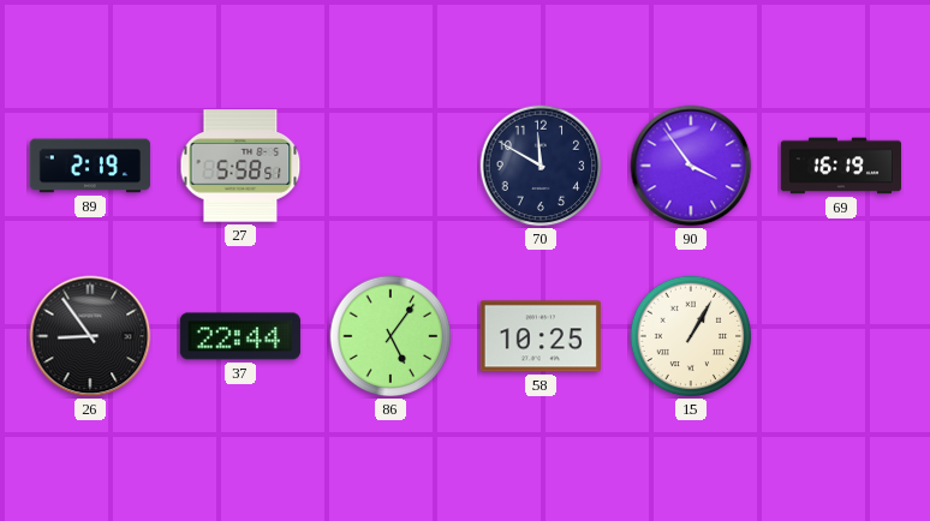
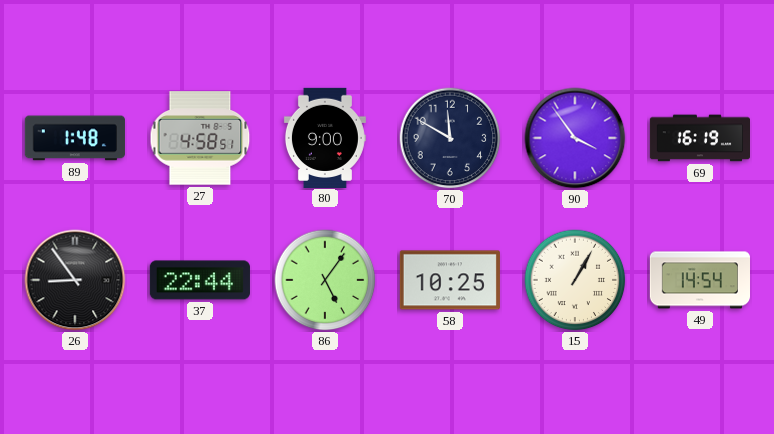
89: 2:19 -> 1:48
27: 5:58 -> 4:58
80: none -> 9:00
49: none -> 14:54
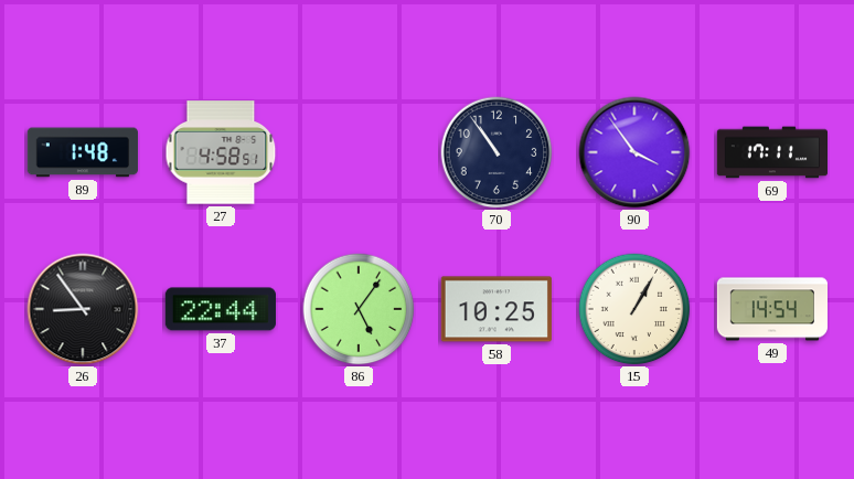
80: 9:00 -> none
70: 11:50 -> 10:54
69: 16:19 -> 17:11
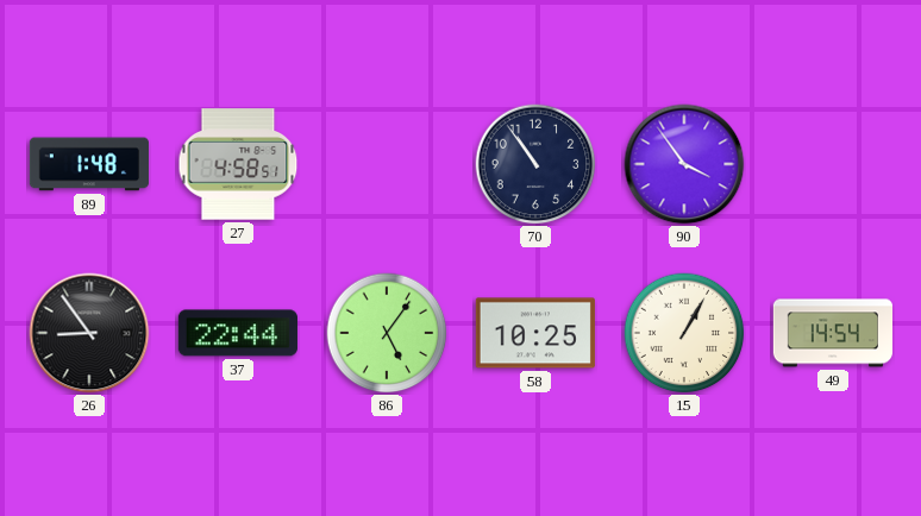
69: 17:11 -> none
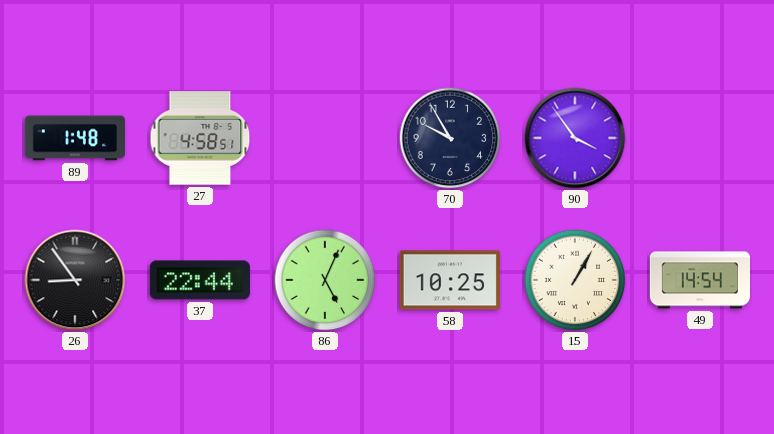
70: 10:54 -> 9:55
86: 5:06 -> 5:04
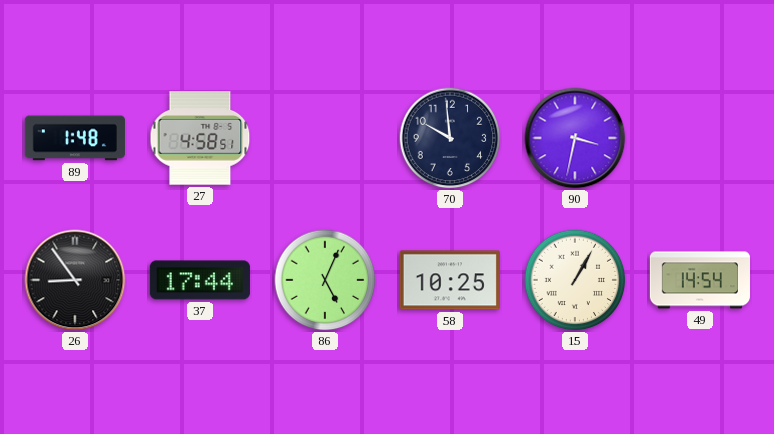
70: 9:55 -> 9:59
90: 3:54 -> 3:32
37: 22:44 -> 17:44
